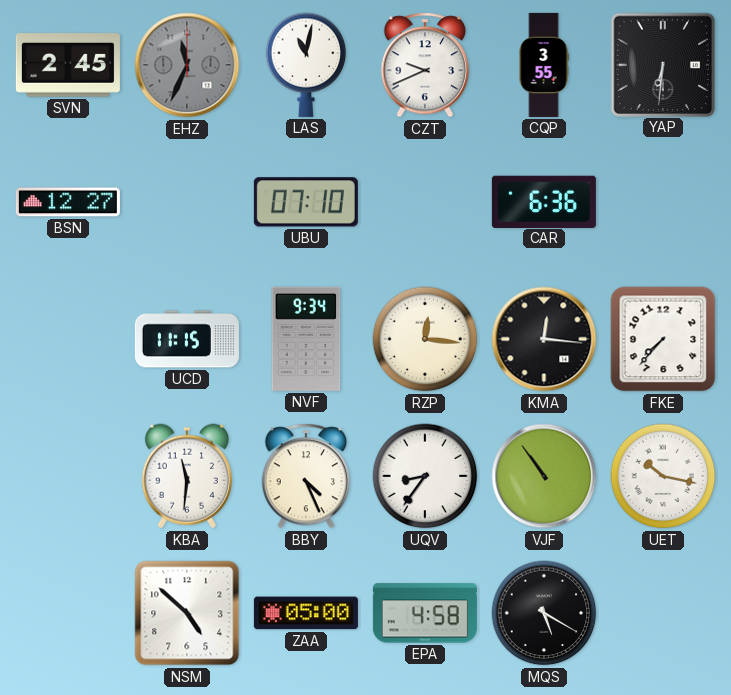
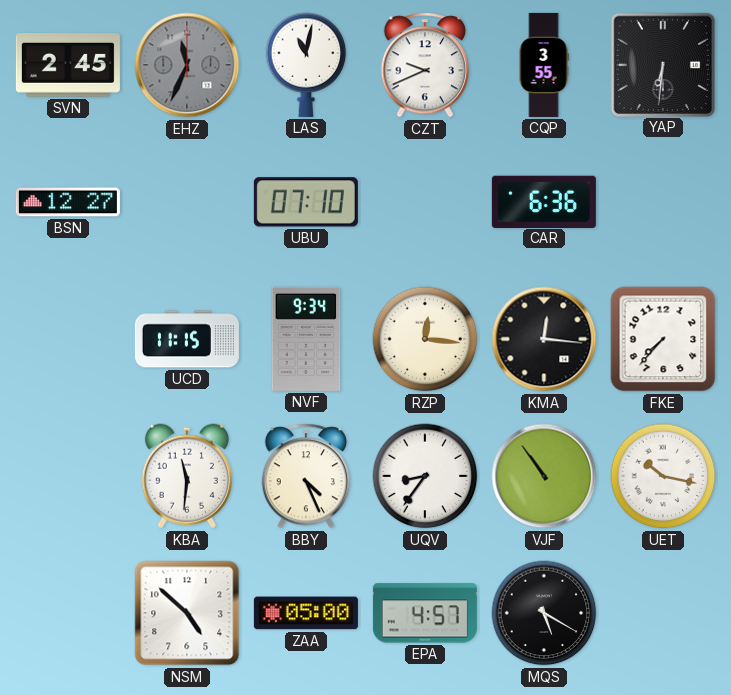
EPA: 4:58 -> 4:57
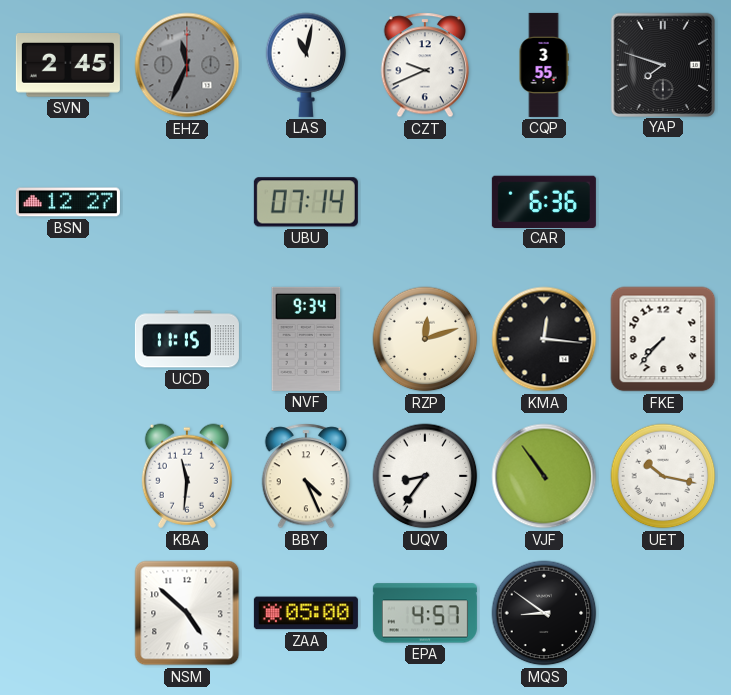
YAP: 6:31 -> 7:48
UBU: 07:10 -> 07:14
RZP: 12:16 -> 12:12
MQS: 5:20 -> 8:51
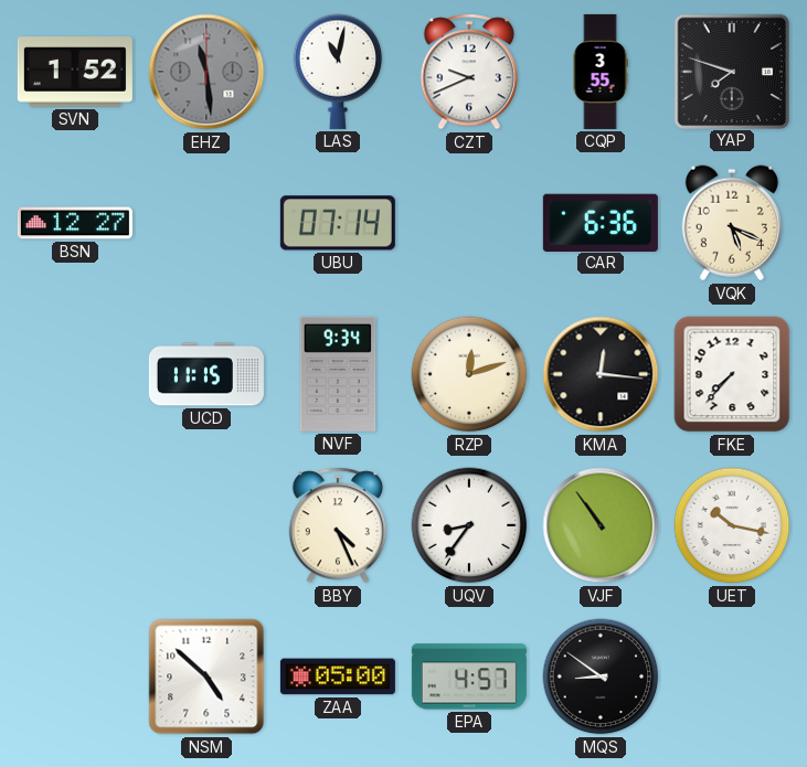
SVN: 2:45 -> 1:52
EHZ: 11:34 -> 11:29
VQK: none -> 5:19
KBA: 11:31 -> none
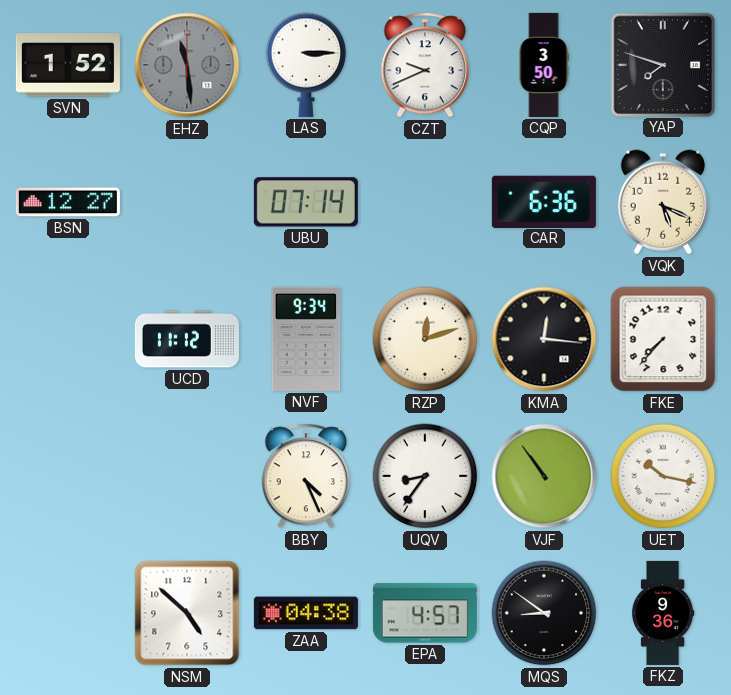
LAS: 11:02 -> 3:15
CQP: 3:55 -> 3:50
UCD: 11:15 -> 11:12
ZAA: 05:00 -> 04:38
FKZ: none -> 9:36
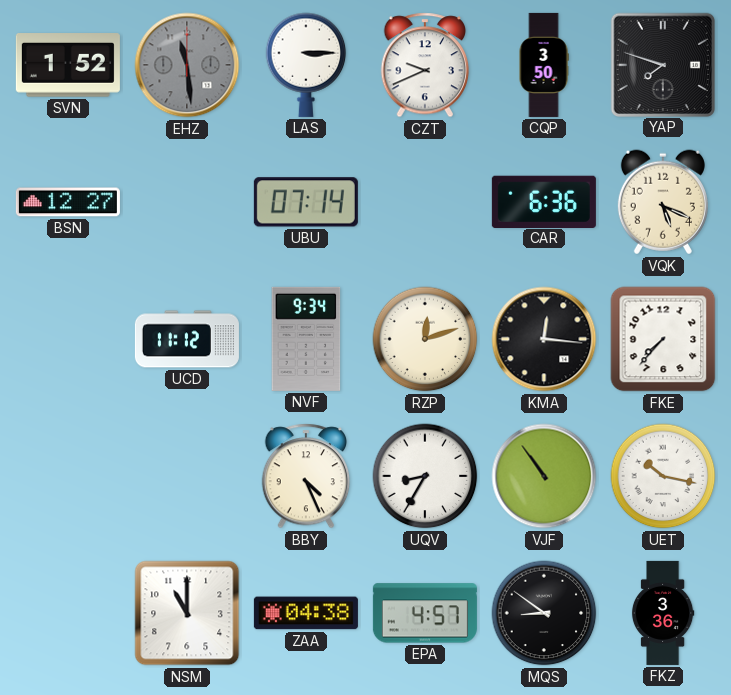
UQV: 8:36 -> 8:35
NSM: 4:52 -> 11:00
FKZ: 9:36 -> 3:36
